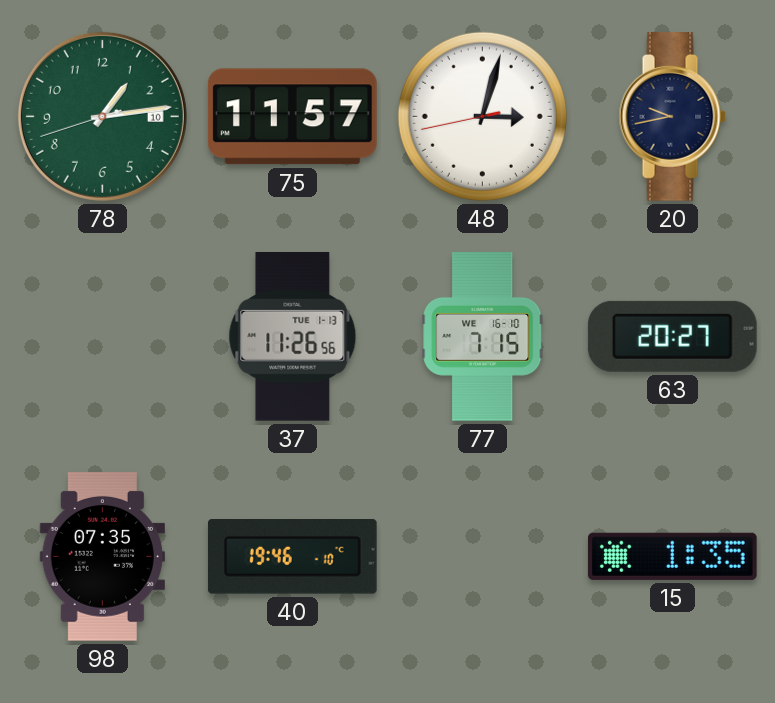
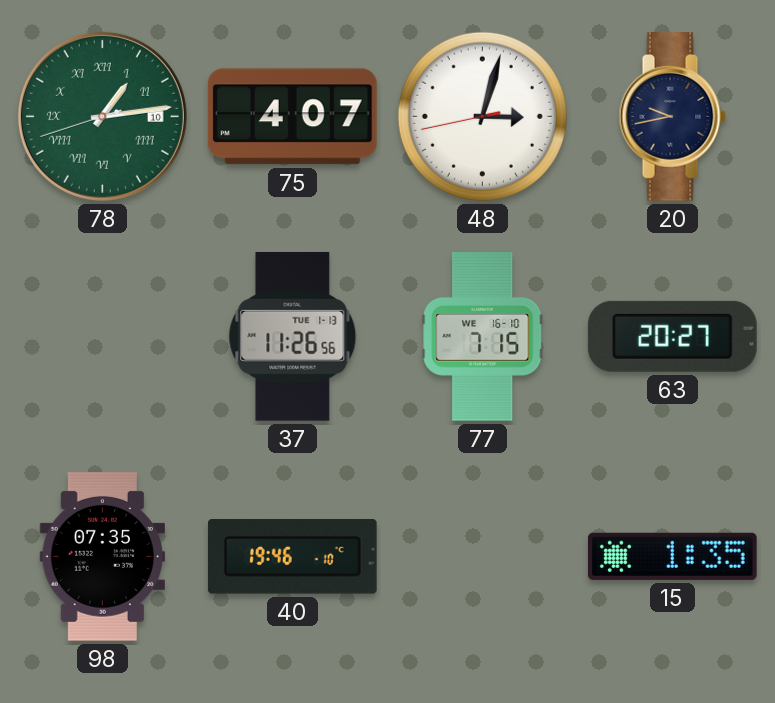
78 numerals: Arabic -> Roman
75: 11:57 -> 4:07
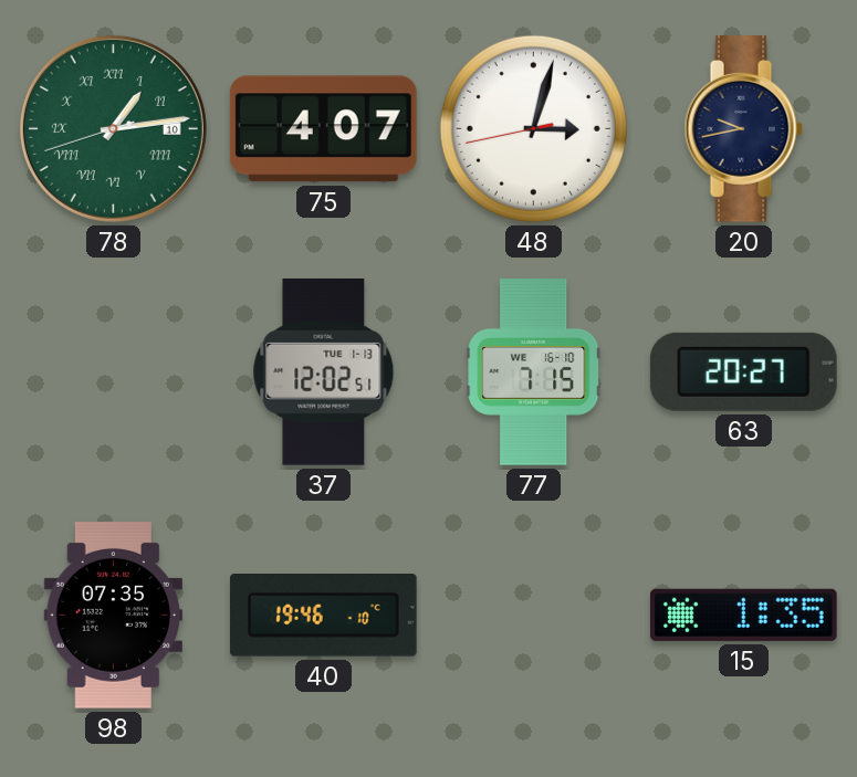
37: 11:26 -> 12:02
